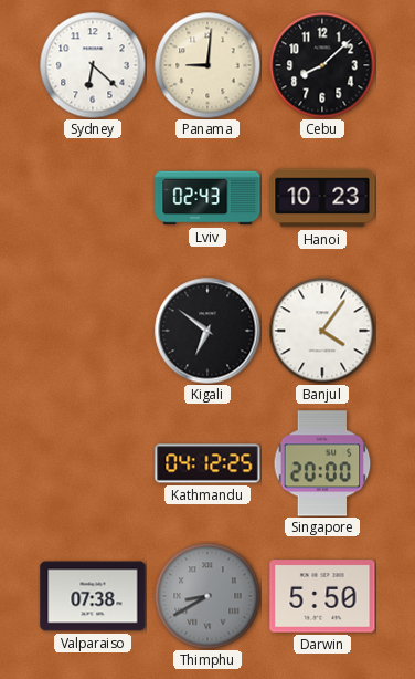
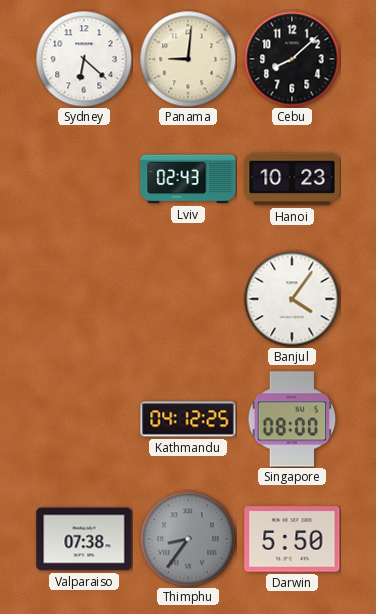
Kigali: 6:51 -> none
Singapore: 20:00 -> 08:00
Thimphu: 8:40 -> 8:36
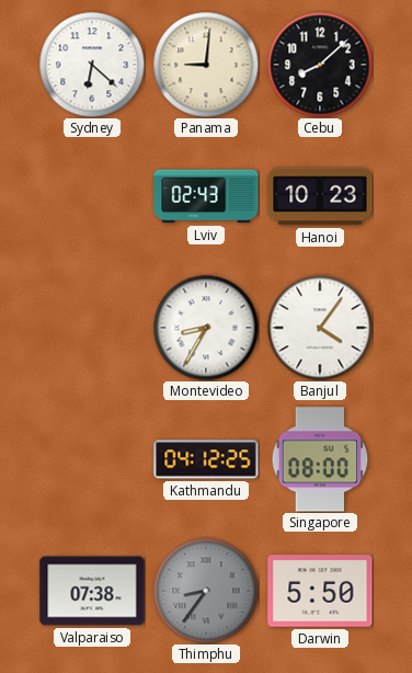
Montevideo: none -> 8:35
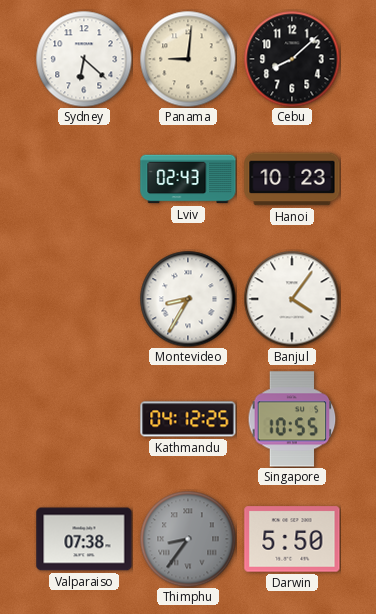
Singapore: 08:00 -> 10:55
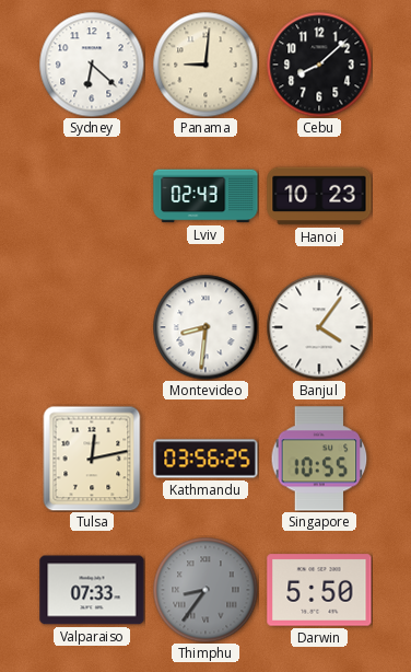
Montevideo: 8:35 -> 8:31
Tulsa: none -> 12:13
Kathmandu: 04:12 -> 03:56
Valparaiso: 07:38 -> 07:33
